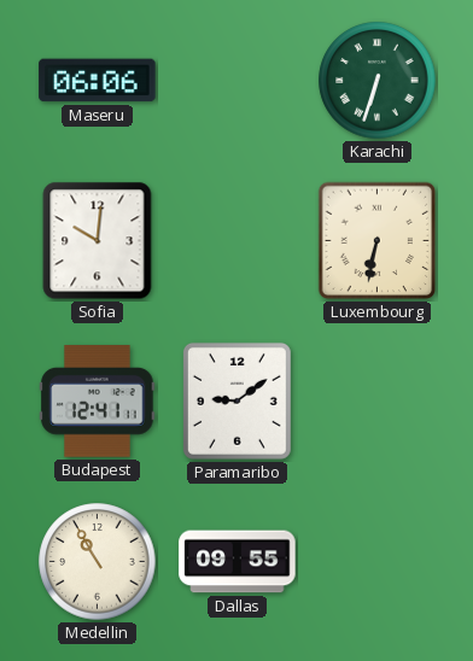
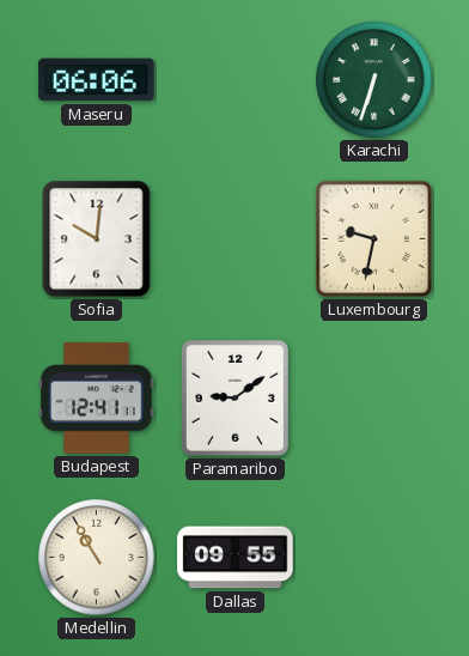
Luxembourg: 6:32 -> 9:32
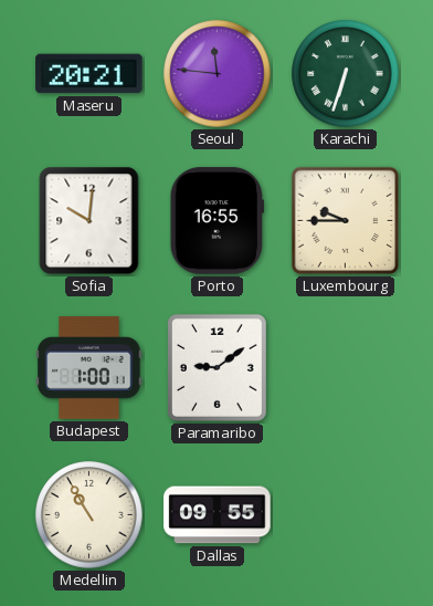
Maseru: 06:06 -> 20:21
Seoul: none -> 11:46
Porto: none -> 16:55
Luxembourg: 9:32 -> 9:45
Budapest: 12:41 -> 1:00
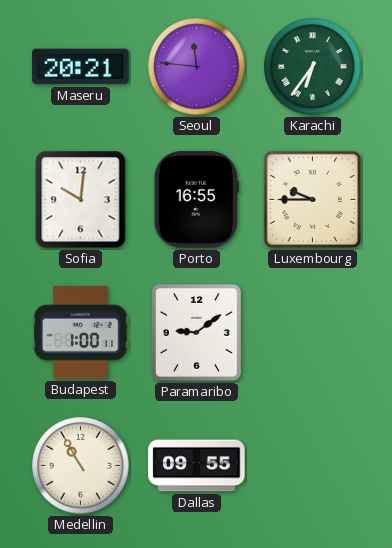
Karachi: 6:33 -> 6:36
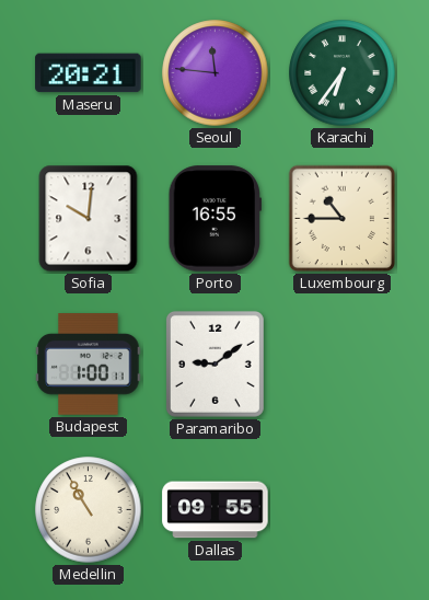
Luxembourg: 9:45 -> 10:45
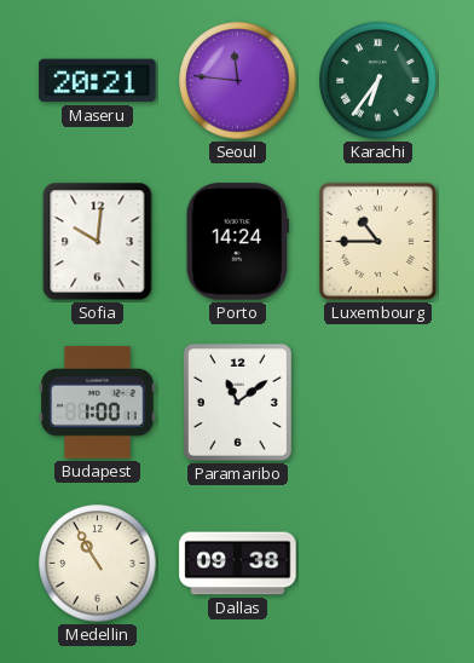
Porto: 16:55 -> 14:24
Paramaribo: 9:09 -> 11:09
Dallas: 09:55 -> 09:38
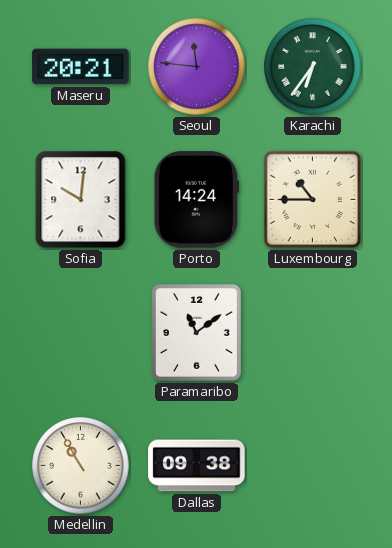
Budapest: 1:00 -> none
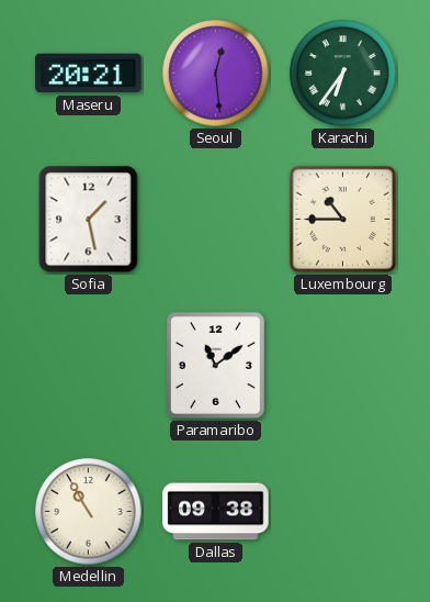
Seoul: 11:46 -> 12:29
Sofia: 10:01 -> 1:28
Porto: 14:24 -> none
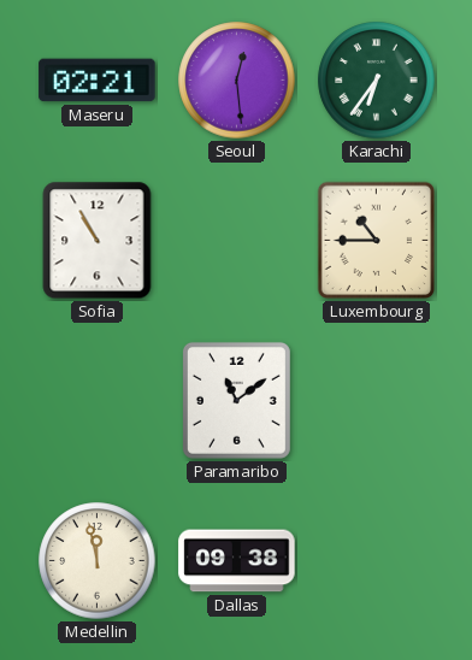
Maseru: 20:21 -> 02:21
Sofia: 1:28 -> 10:55
Medellin: 10:55 -> 11:58
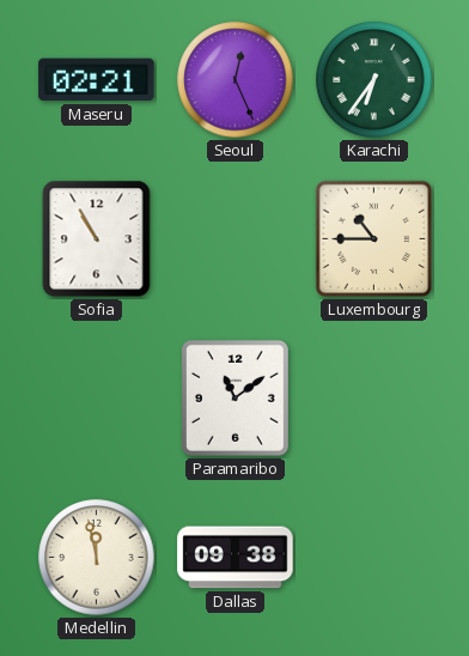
Seoul: 12:29 -> 12:26
